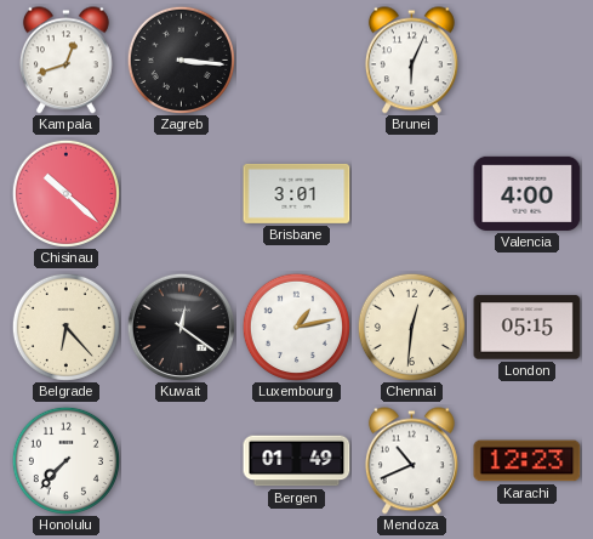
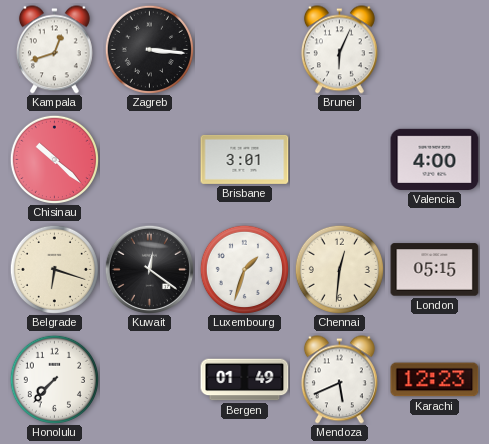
Belgrade: 6:23 -> 6:18
Luxembourg: 1:13 -> 1:33
Mendoza: 10:41 -> 5:41
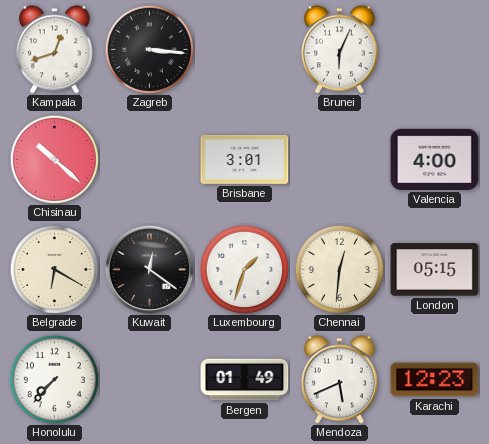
Belgrade: 6:18 -> 6:20
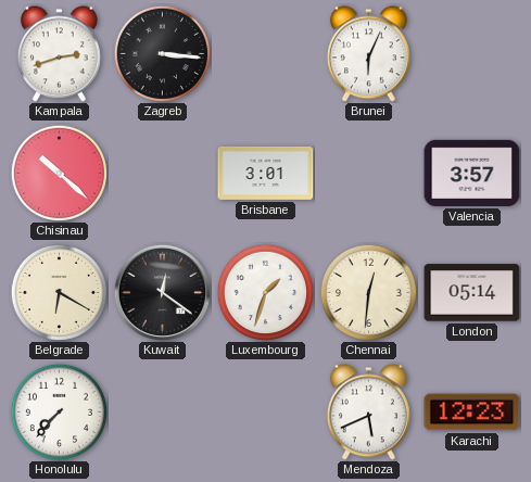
Kampala: 12:42 -> 2:42
Valencia: 4:00 -> 3:57
London: 05:15 -> 05:14
Bergen: 01:49 -> none
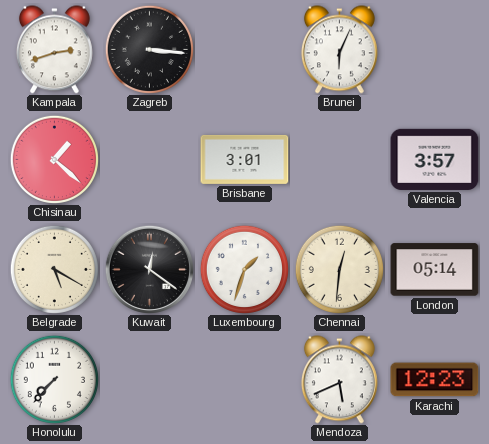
Chisinau: 10:22 -> 1:22
Belgrade: 6:20 -> 5:20
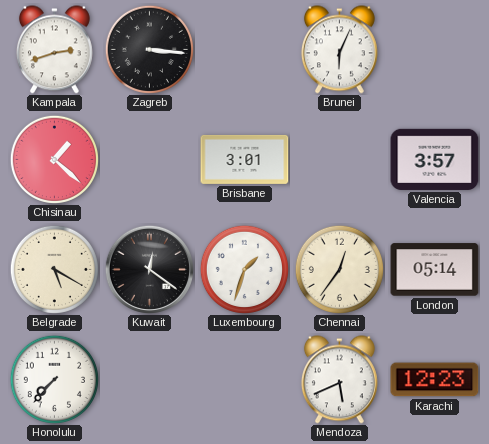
Chennai: 12:31 -> 12:36
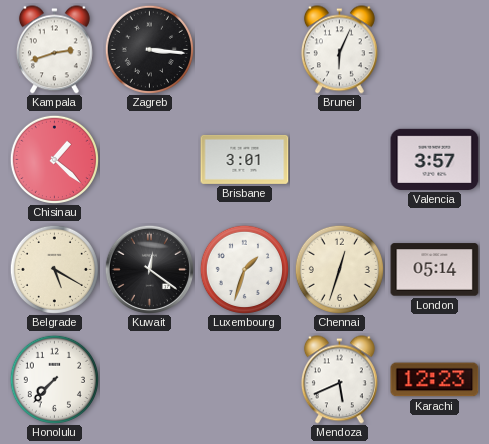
Chennai: 12:36 -> 12:33
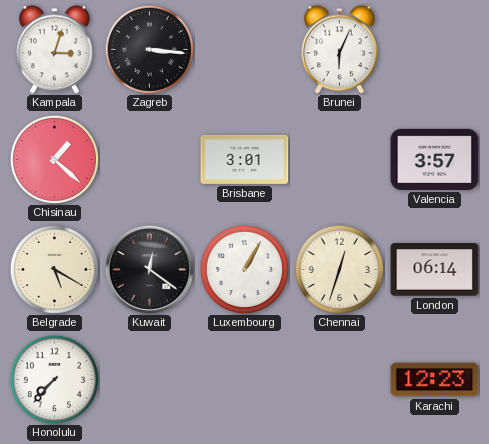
Kampala: 2:42 -> 3:03
Luxembourg: 1:33 -> 1:05
London: 05:14 -> 06:14
Mendoza: 5:41 -> none
